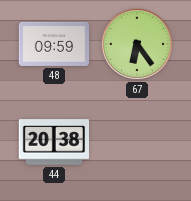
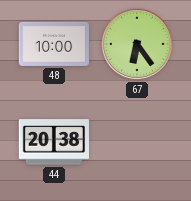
48: 09:59 -> 10:00
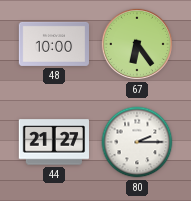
44: 20:38 -> 21:27
80: none -> 2:15
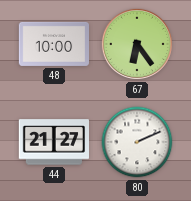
80: 2:15 -> 2:11
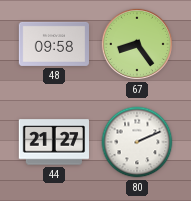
48: 10:00 -> 09:58
67: 6:24 -> 8:24
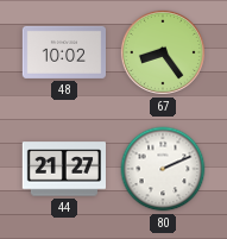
48: 09:58 -> 10:02
